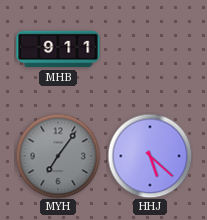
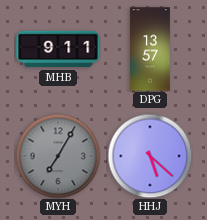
DPG: none -> 13:57
MYH: 7:06 -> 7:05
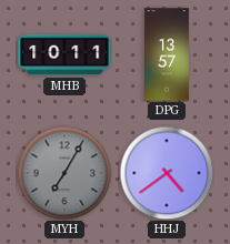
MHB: 9:11 -> 10:11
HHJ: 5:22 -> 4:39
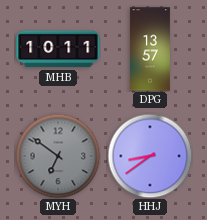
MYH: 7:05 -> 6:51
HHJ: 4:39 -> 8:39
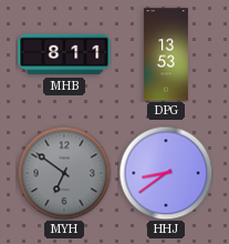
MHB: 10:11 -> 8:11
DPG: 13:57 -> 13:53
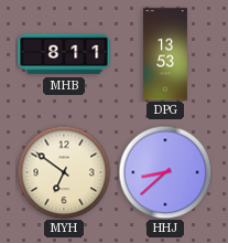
MYH dial: grey -> cream
HHJ: 8:39 -> 8:38
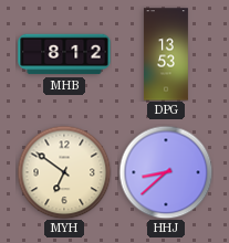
MHB: 8:11 -> 8:12
